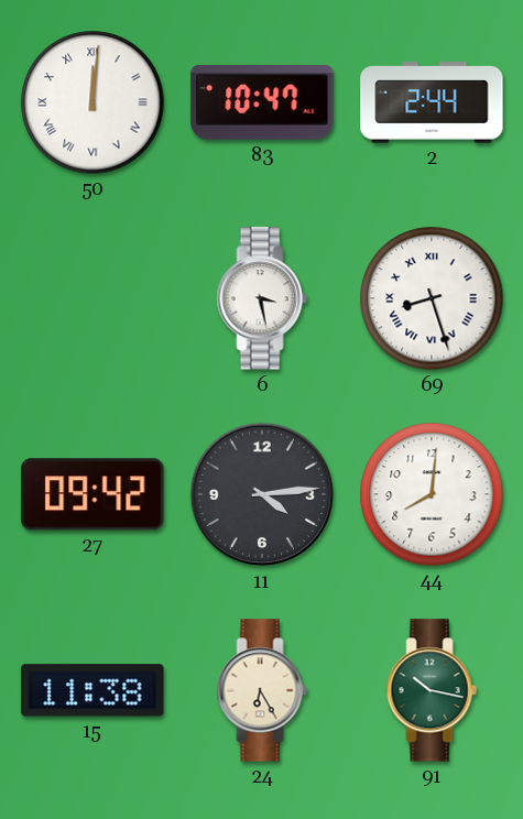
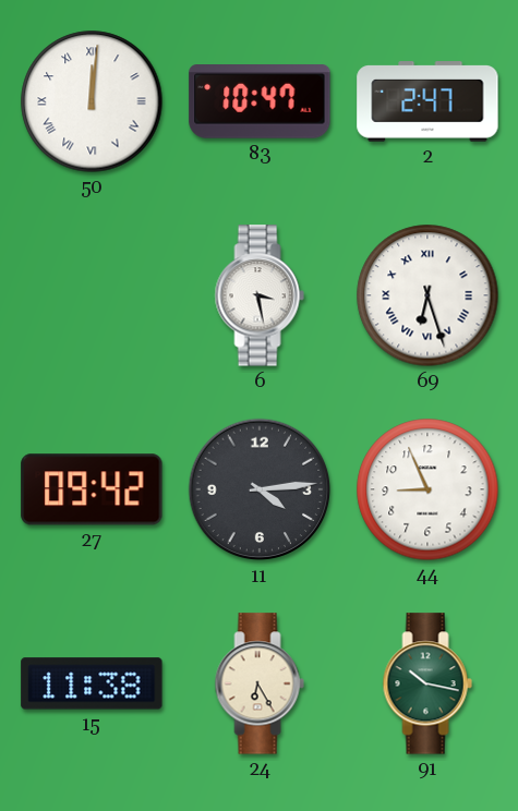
2: 2:44 -> 2:47
69: 8:27 -> 6:27
44: 8:01 -> 8:56
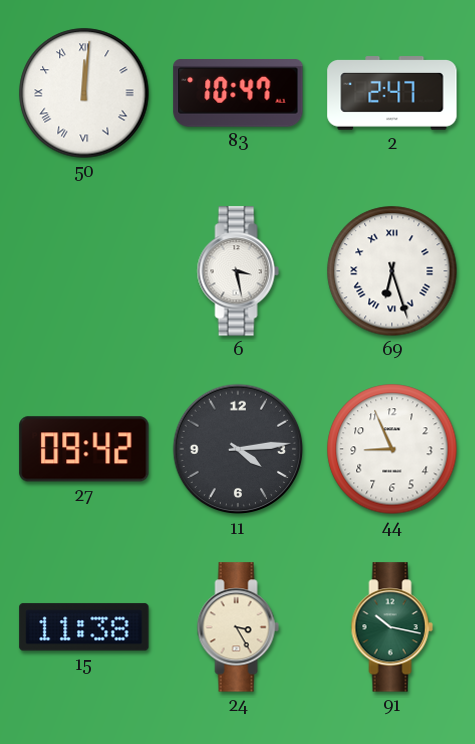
24: 6:25 -> 3:25
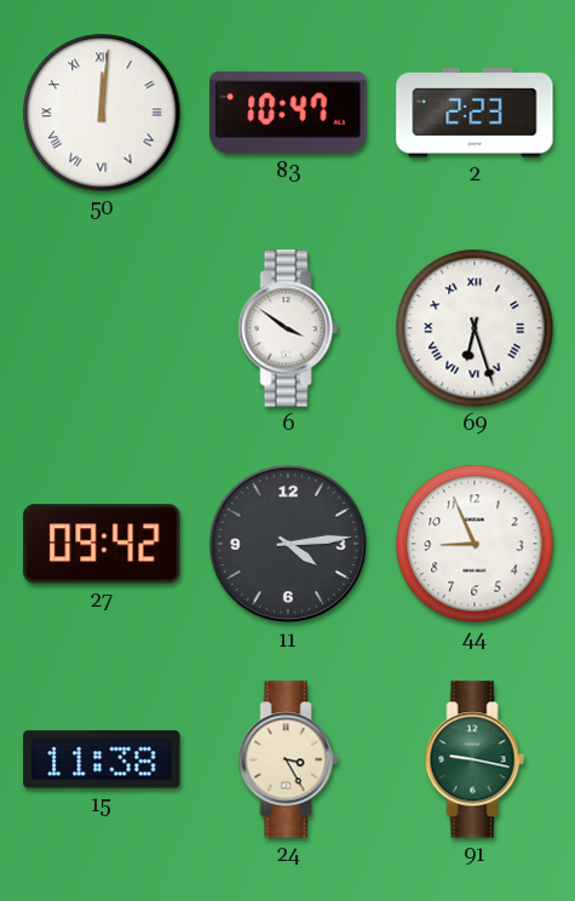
2: 2:47 -> 2:23
6: 3:28 -> 3:51
91: 10:17 -> 9:17
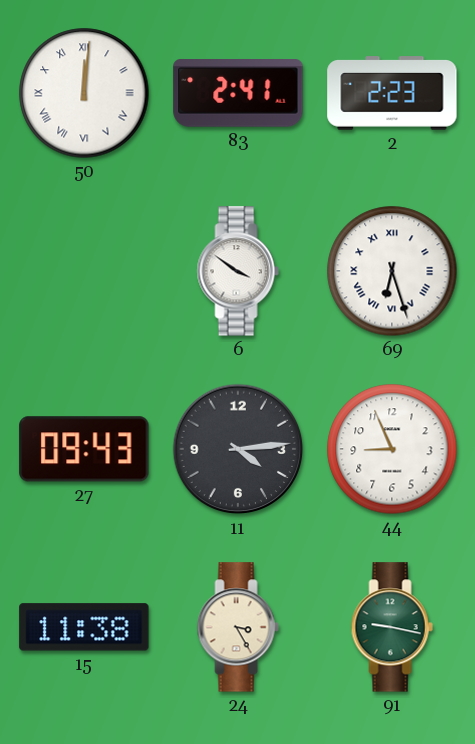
83: 10:47 -> 2:41
27: 09:42 -> 09:43
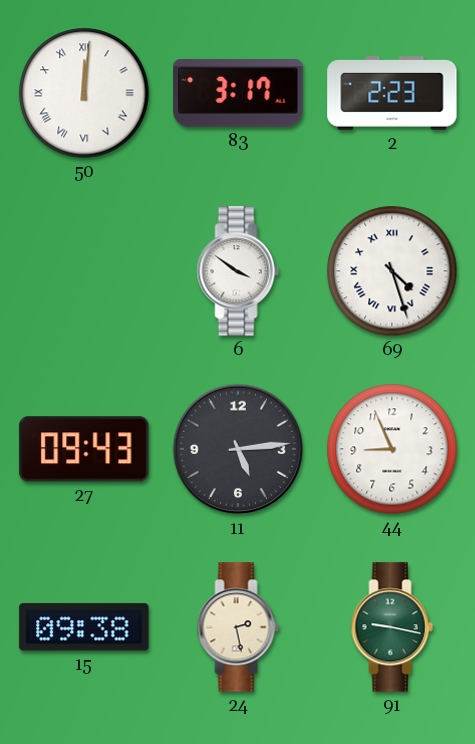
83: 2:41 -> 3:17
69: 6:27 -> 4:27
11: 4:14 -> 5:14
15: 11:38 -> 09:38
24: 3:25 -> 2:28
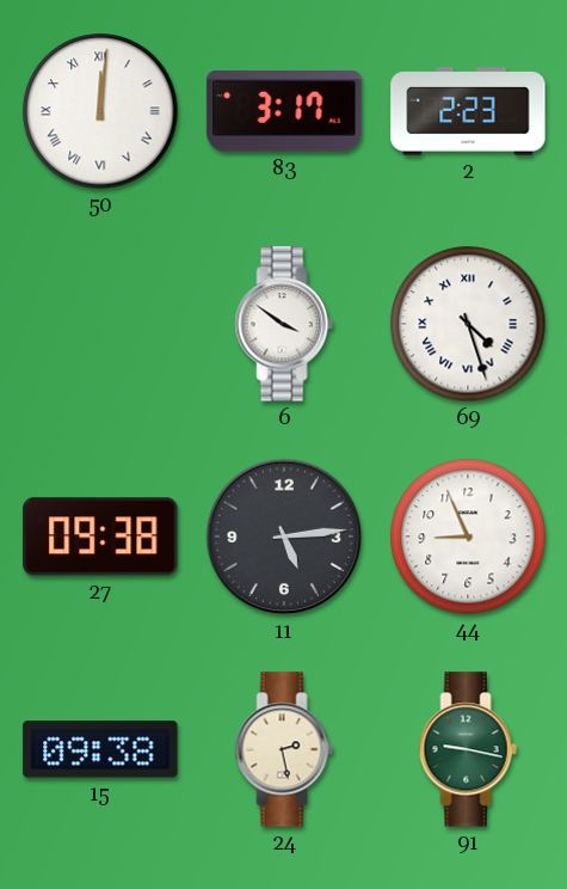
27: 09:43 -> 09:38
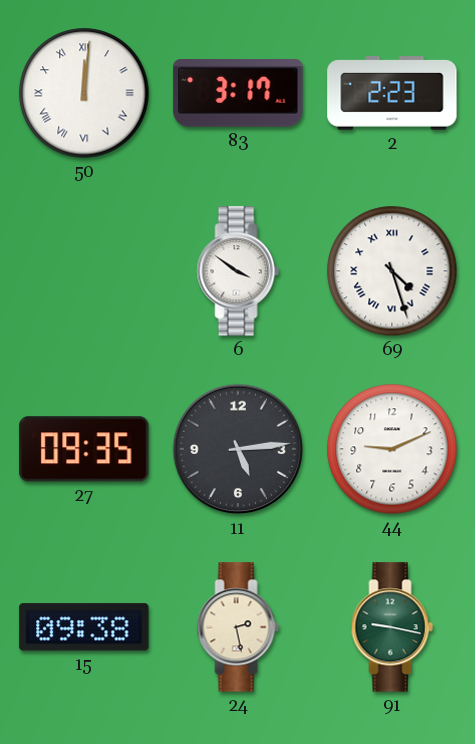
27: 09:38 -> 09:35
44: 8:56 -> 9:11
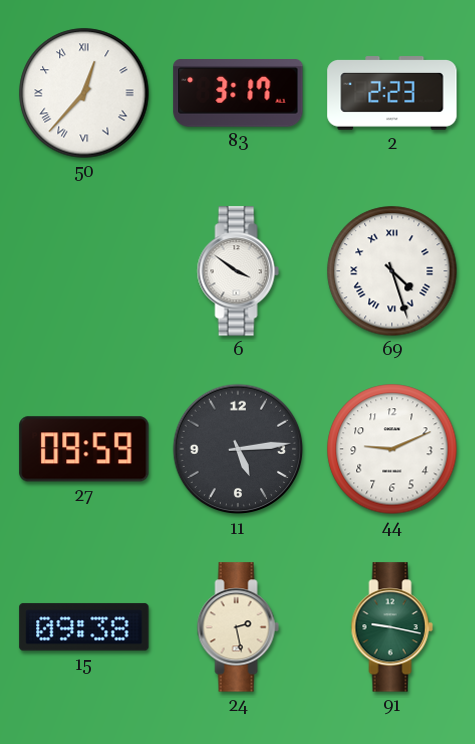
50: 12:01 -> 12:37
27: 09:35 -> 09:59
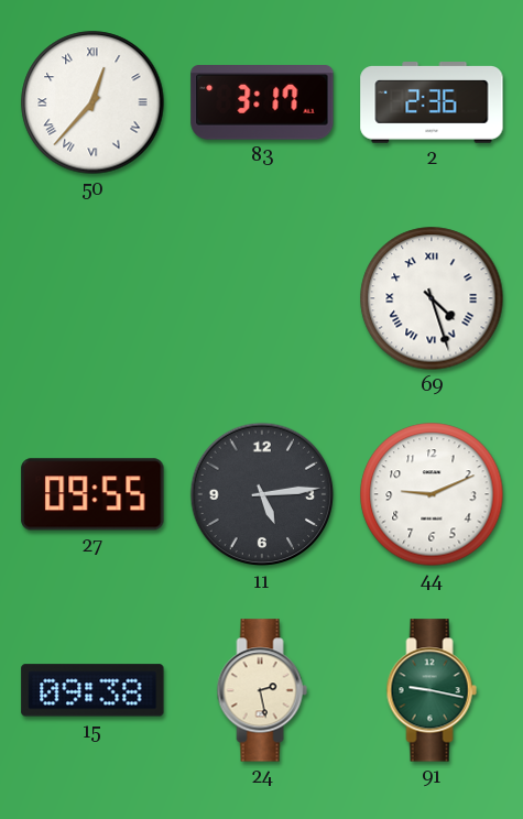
2: 2:23 -> 2:36
6: 3:51 -> none
27: 09:59 -> 09:55
